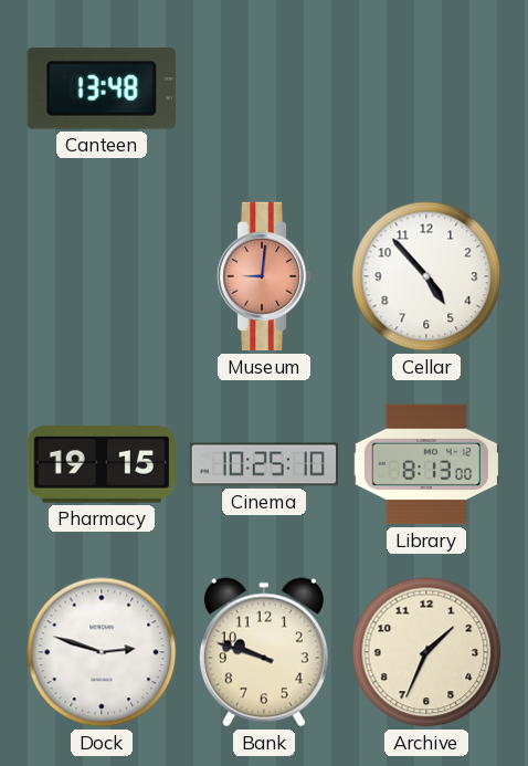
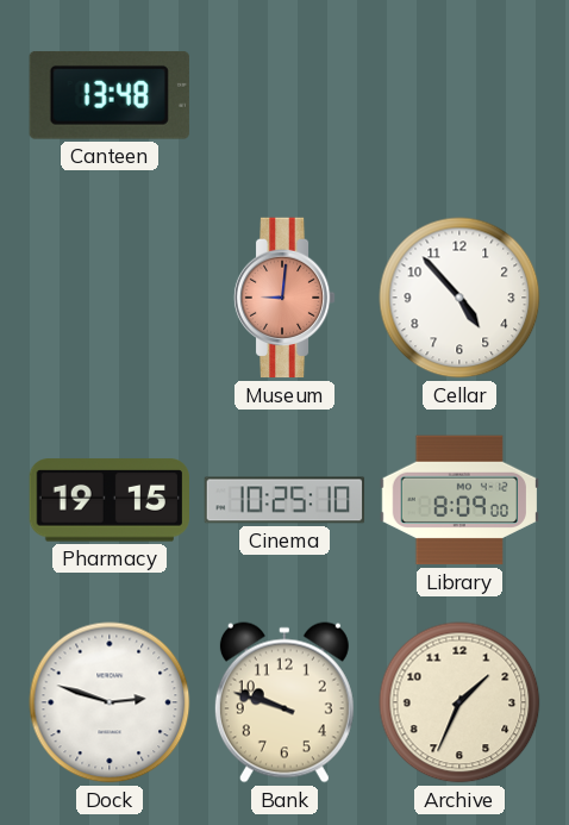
Library: 8:13 -> 8:09
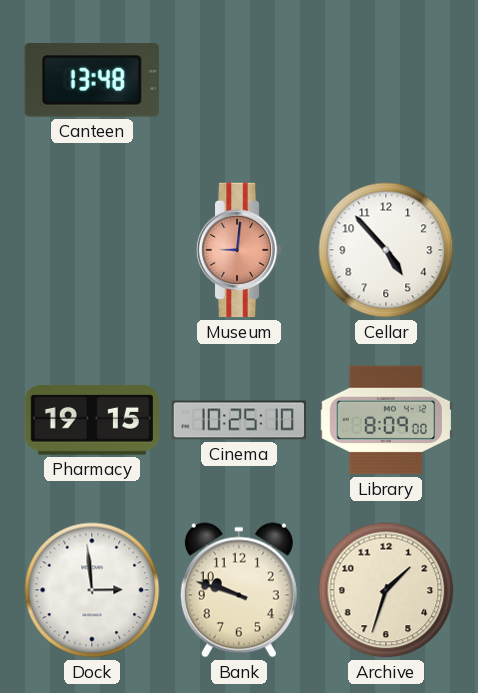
Dock: 2:48 -> 2:59
Archive: 1:34 -> 1:33
